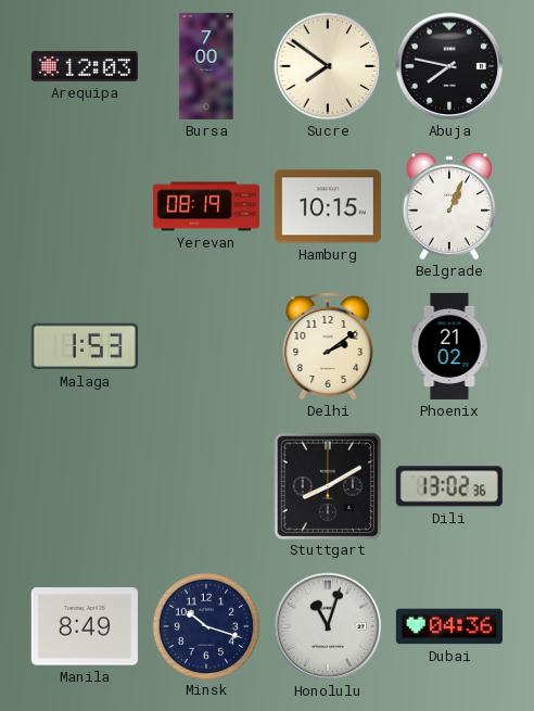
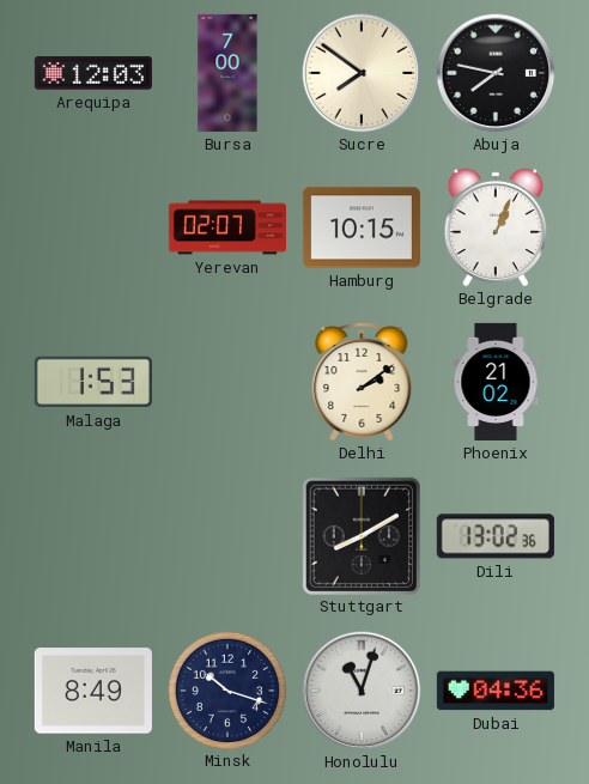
Yerevan: 08:19 -> 02:07
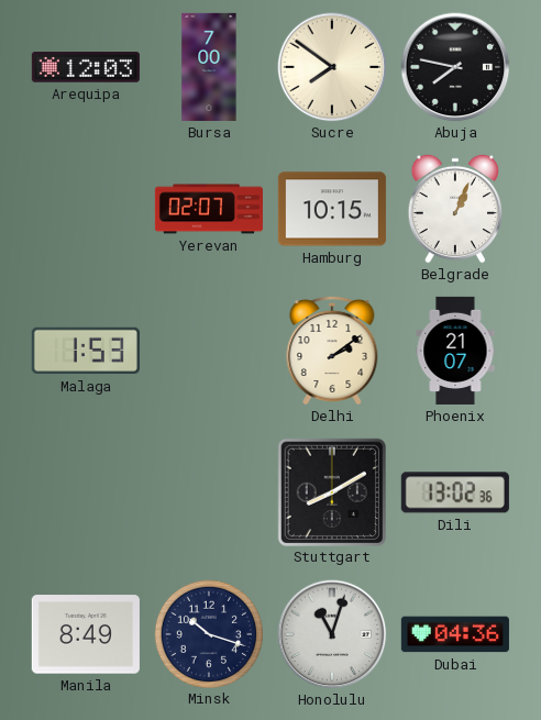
Phoenix: 21:02 -> 21:07
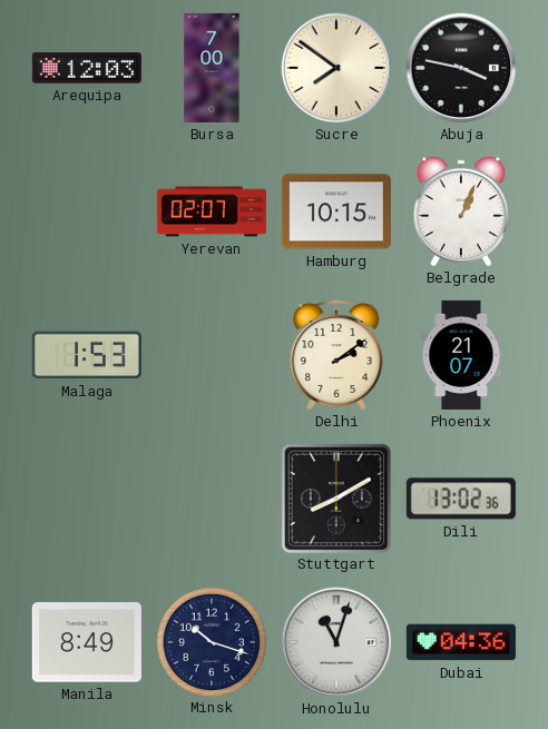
Abuja: 7:47 -> 3:47
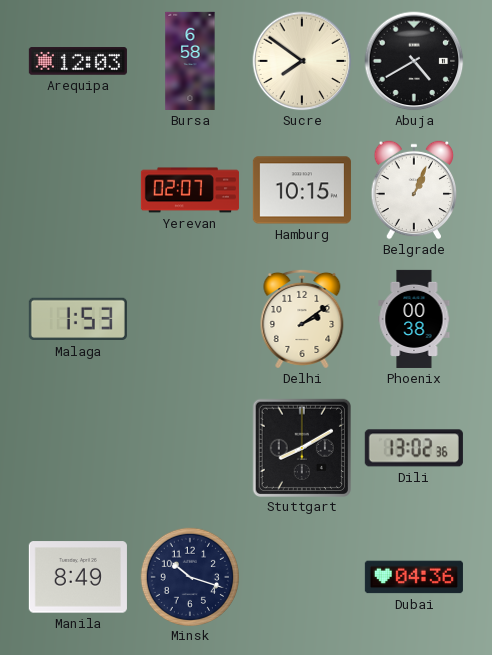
Bursa: 7:00 -> 6:58
Abuja: 3:47 -> 4:40
Phoenix: 21:07 -> 00:38
Honolulu: 11:03 -> none
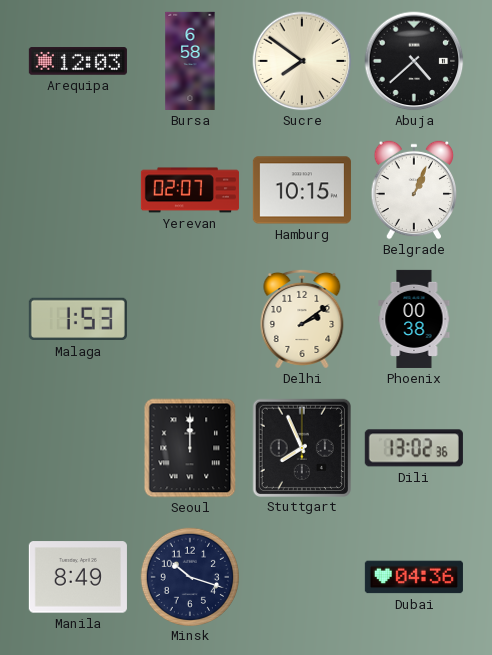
Abuja: 4:40 -> 4:38
Seoul: none -> 12:00
Stuttgart: 8:10 -> 7:56
